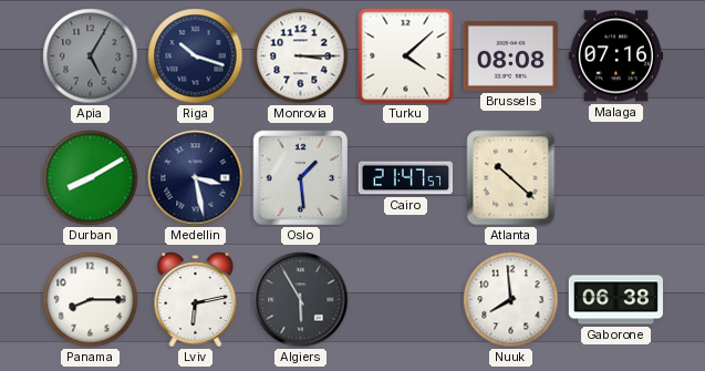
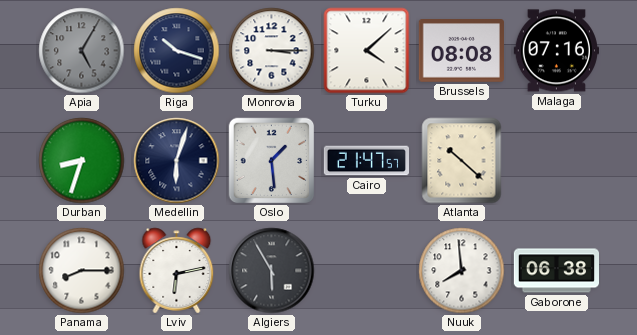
Durban: 8:10 -> 8:33
Medellin: 3:28 -> 6:03
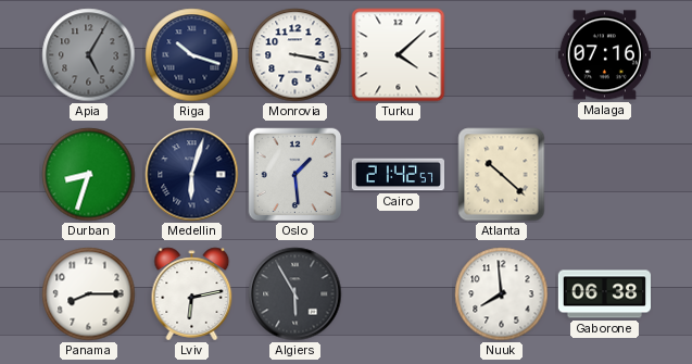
Monrovia: 3:15 -> 3:17
Brussels: 08:08 -> none
Cairo: 21:47 -> 21:42
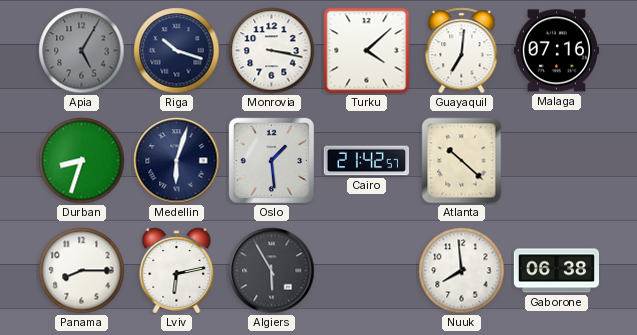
Guayaquil: none -> 7:01
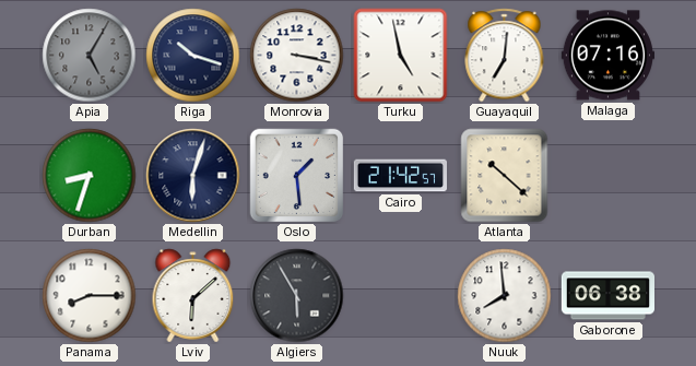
Turku: 4:08 -> 4:58
Lviv: 6:13 -> 6:08
